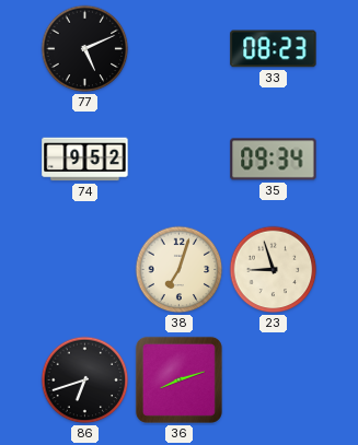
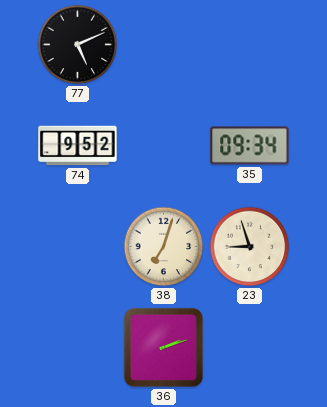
33: 08:23 -> none
86: 6:42 -> none
36: 8:12 -> 2:12
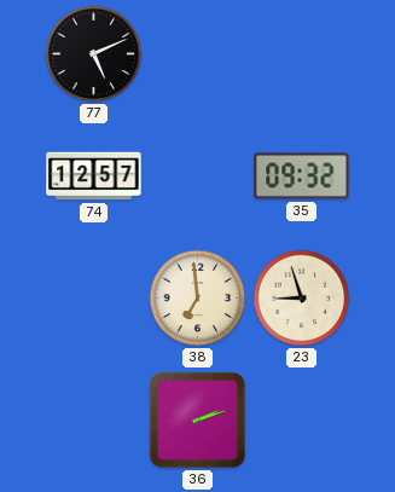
74: 9:52 -> 12:57
35: 09:34 -> 09:32
38: 7:03 -> 6:59
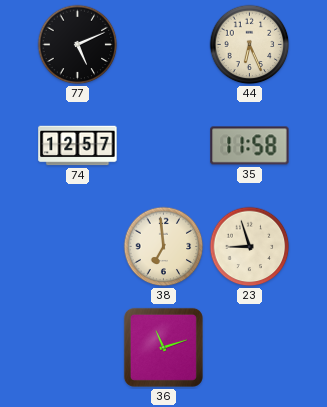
44: none -> 6:26
35: 09:32 -> 11:58
36: 2:12 -> 11:12
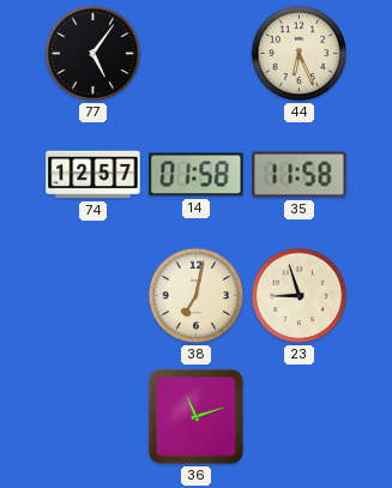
77: 5:11 -> 5:06
14: none -> 01:58
38: 6:59 -> 7:02
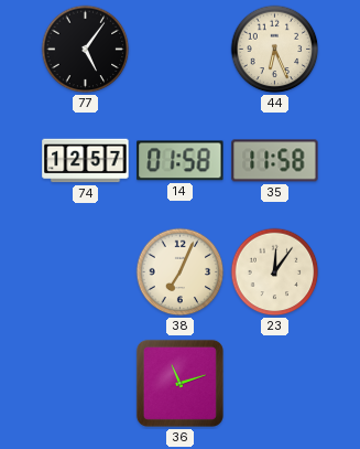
38: 7:02 -> 7:04
23: 8:57 -> 12:06
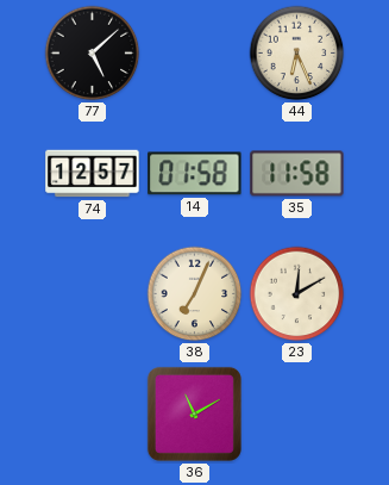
77: 5:06 -> 5:08
23: 12:06 -> 12:10
36: 11:12 -> 11:10
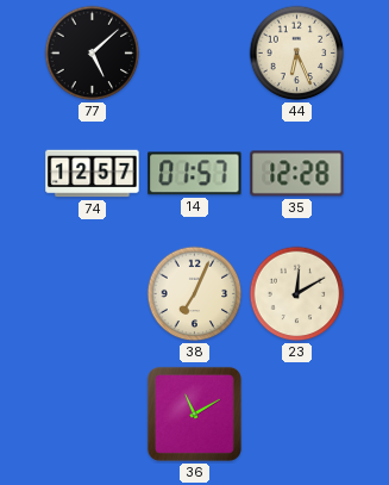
14: 01:58 -> 01:57
35: 11:58 -> 12:28
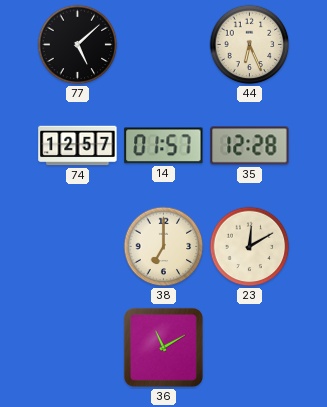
38: 7:04 -> 7:00
